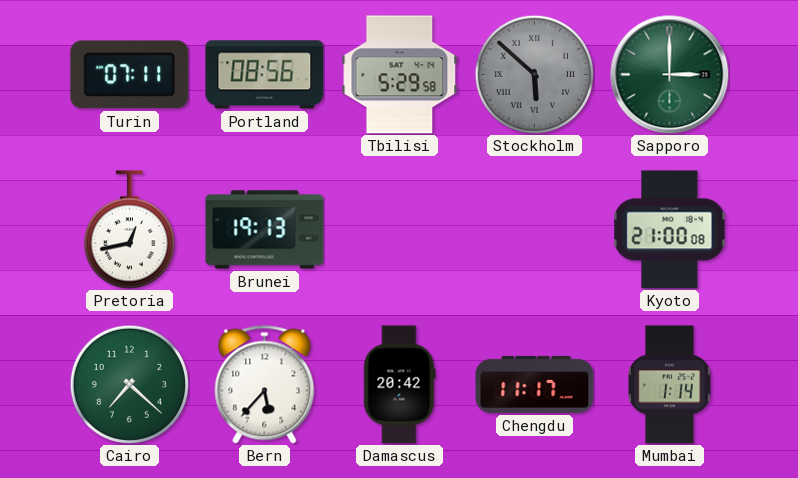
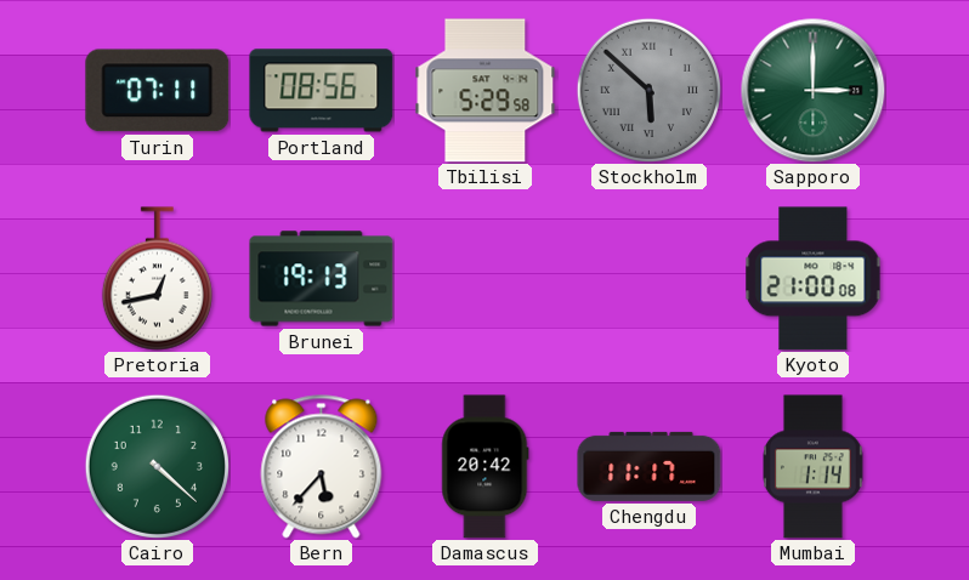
Cairo: 7:22 -> 4:22
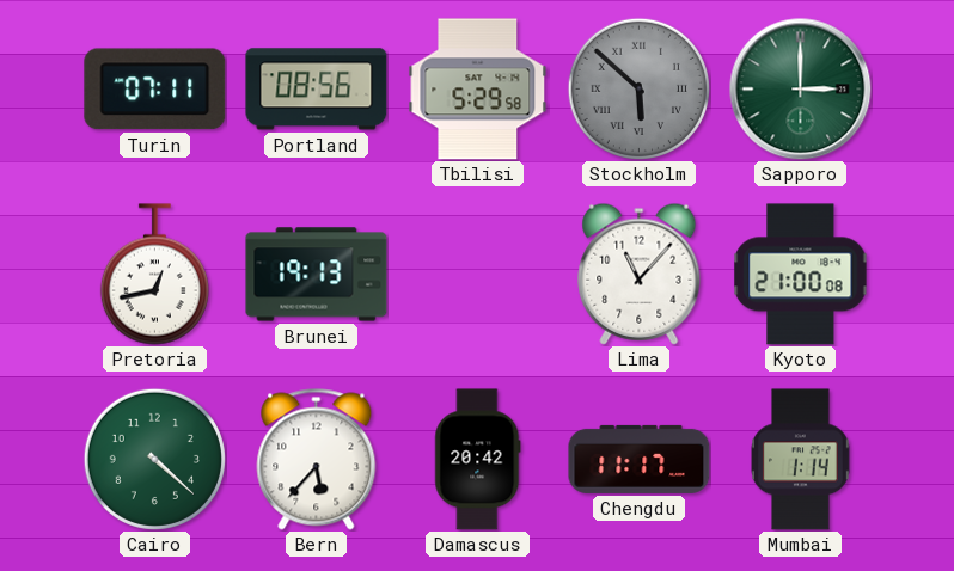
Lima: none -> 11:07
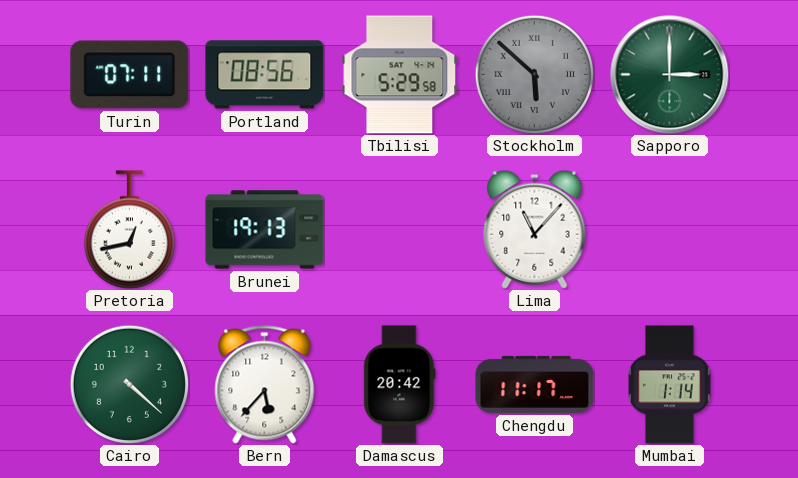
Kyoto: 21:00 -> none
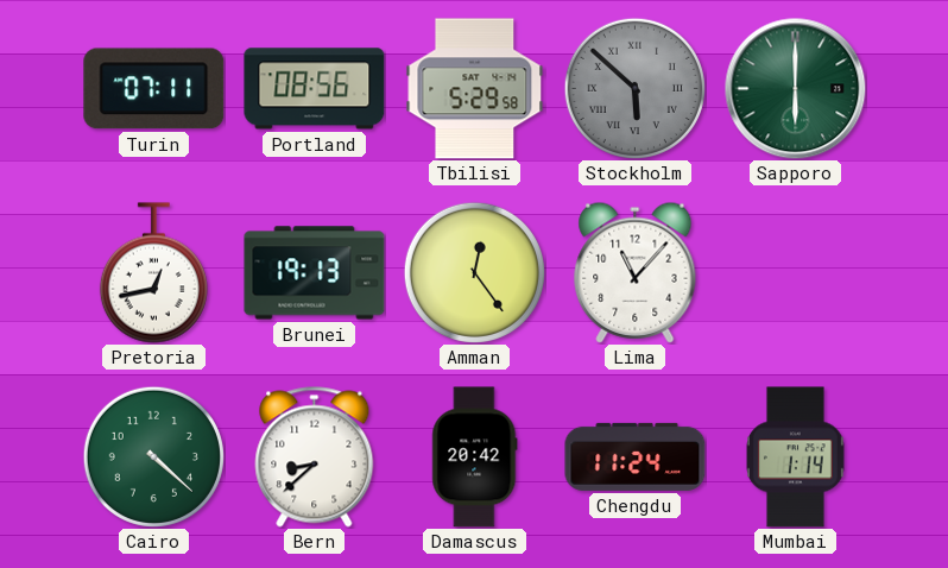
Sapporo: 3:00 -> 6:00
Amman: none -> 12:24
Bern: 5:37 -> 8:38
Chengdu: 11:17 -> 11:24
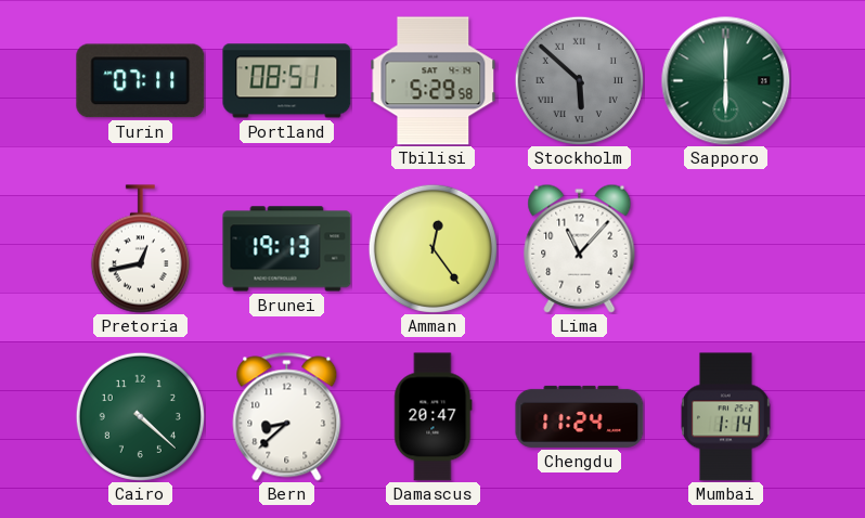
Portland: 08:56 -> 08:51
Damascus: 20:42 -> 20:47
